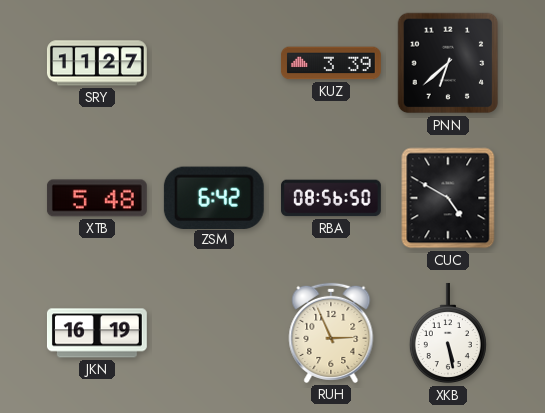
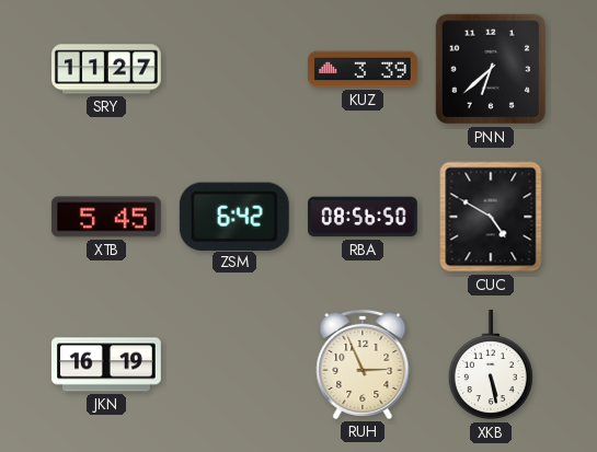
XTB: 5:48 -> 5:45
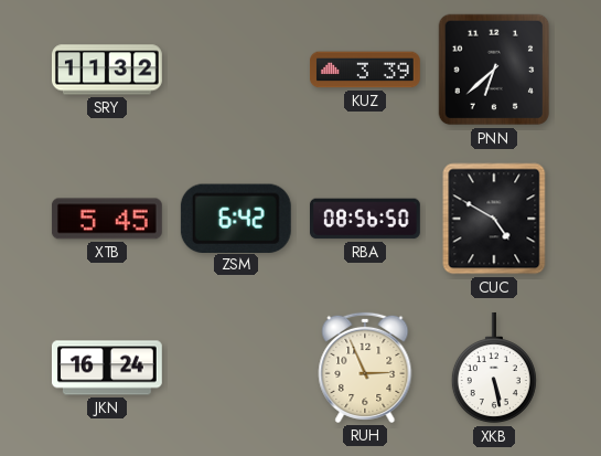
SRY: 11:27 -> 11:32
JKN: 16:19 -> 16:24
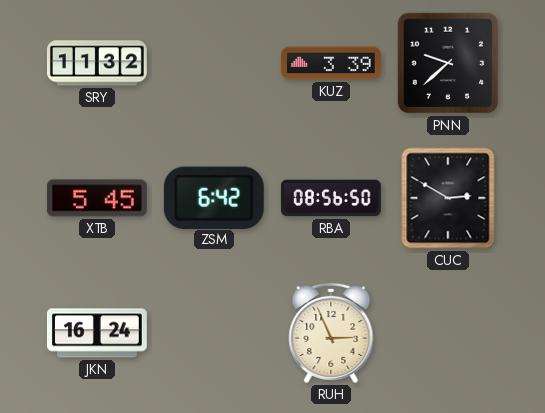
PNN: 6:38 -> 9:38
CUC: 4:50 -> 2:50
XKB: 5:28 -> none
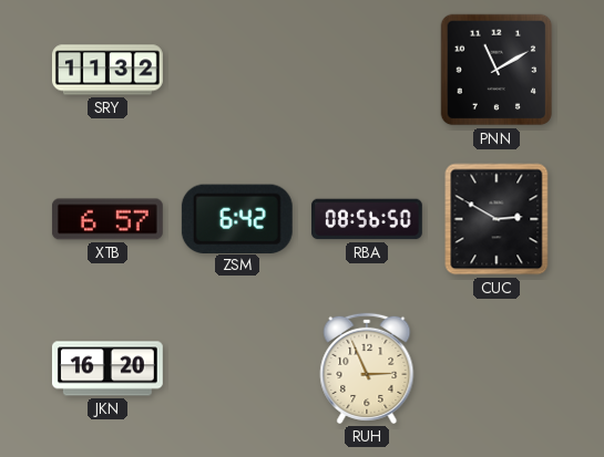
KUZ: 3:39 -> none
PNN: 9:38 -> 11:10
XTB: 5:45 -> 6:57
JKN: 16:24 -> 16:20
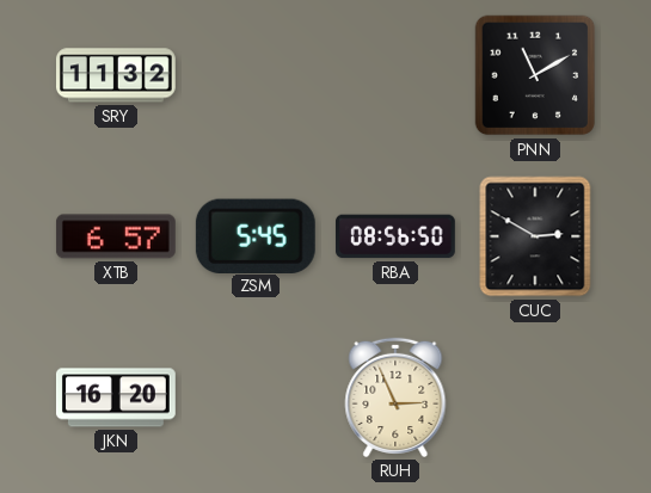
ZSM: 6:42 -> 5:45
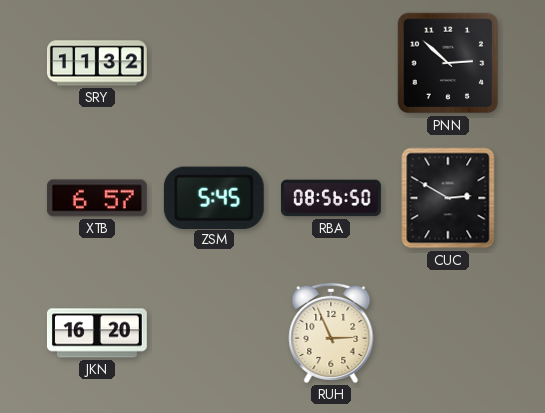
PNN: 11:10 -> 2:52
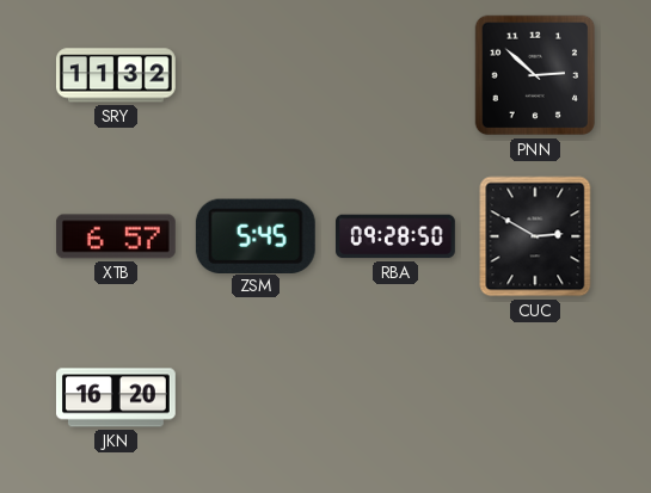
RBA: 08:56 -> 09:28
RUH: 2:56 -> none
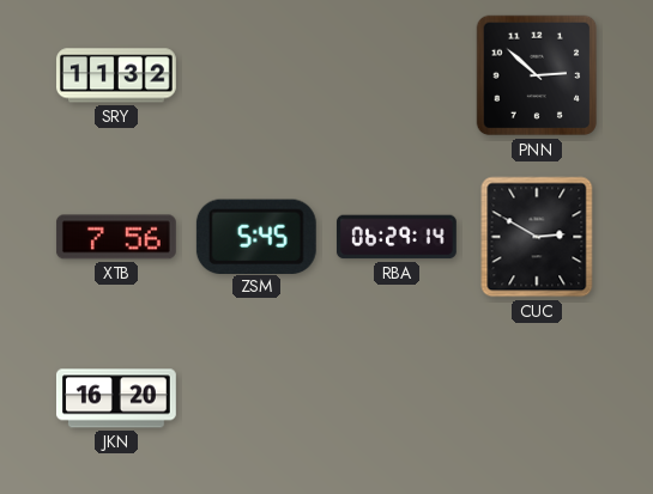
XTB: 6:57 -> 7:56
RBA: 09:28 -> 06:29
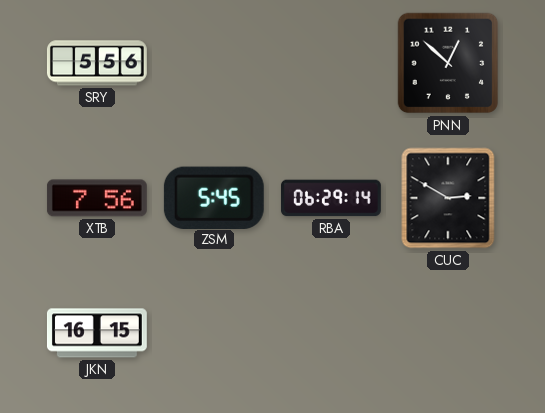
SRY: 11:32 -> 5:56
PNN: 2:52 -> 12:52
JKN: 16:20 -> 16:15
